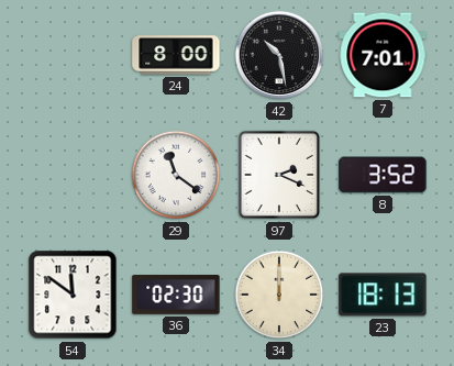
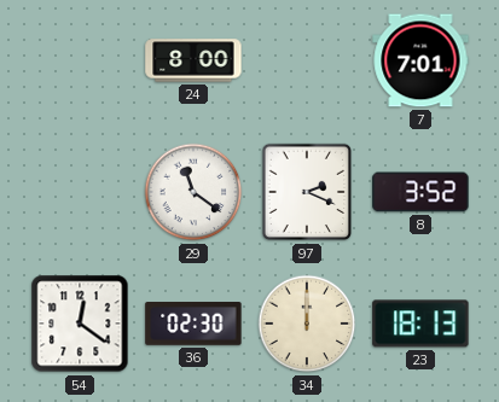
42: 10:28 -> none
54: 11:51 -> 12:21
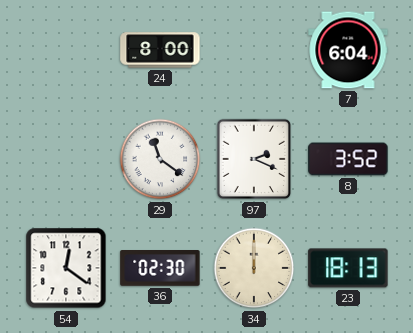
7: 7:01 -> 6:04
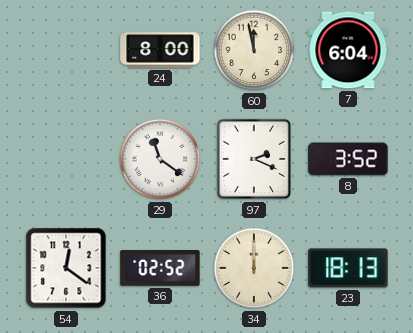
60: none -> 11:58
36: 02:30 -> 02:52
